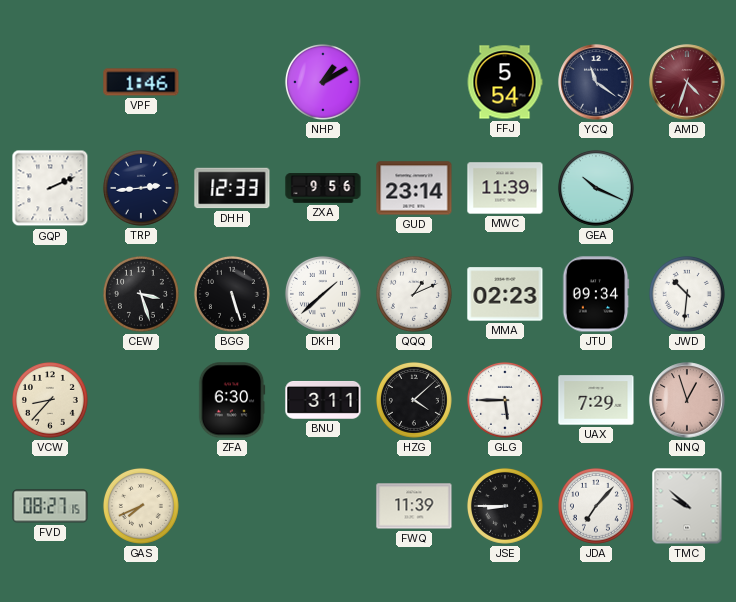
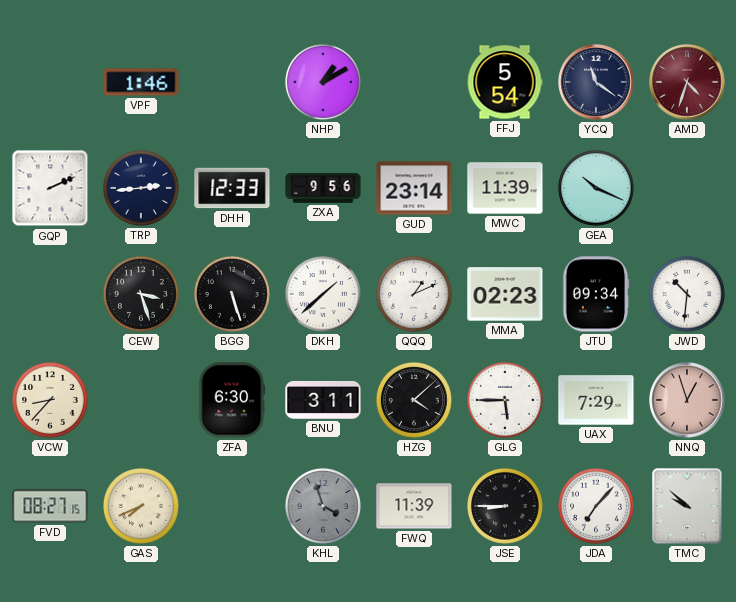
KHL: none -> 3:57
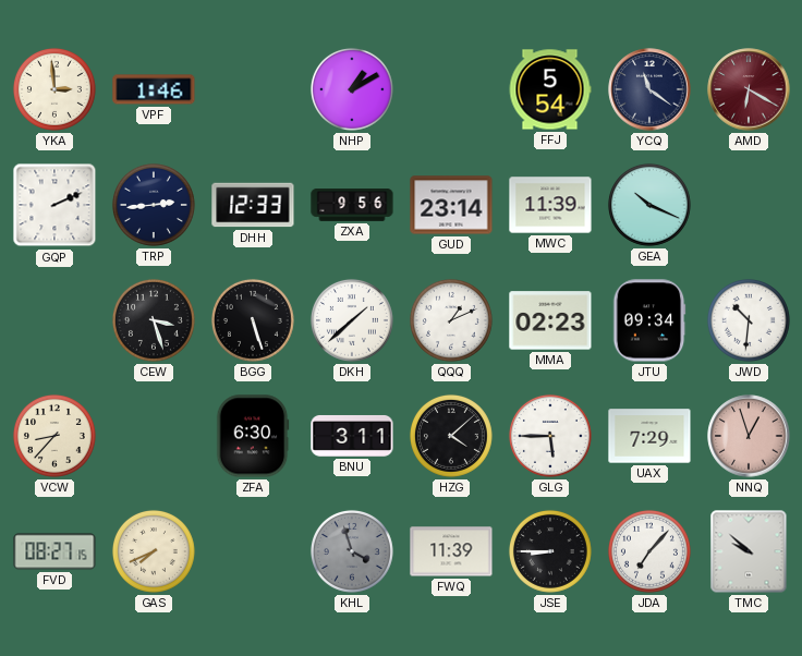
YKA: none -> 2:59
AMD: 4:33 -> 6:20
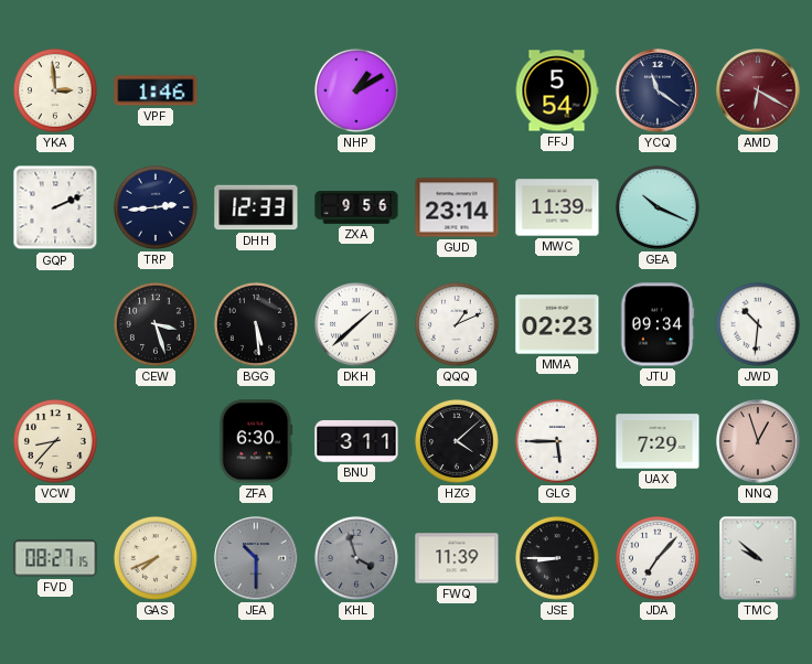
BGG: 5:27 -> 5:29
JEA: none -> 10:30
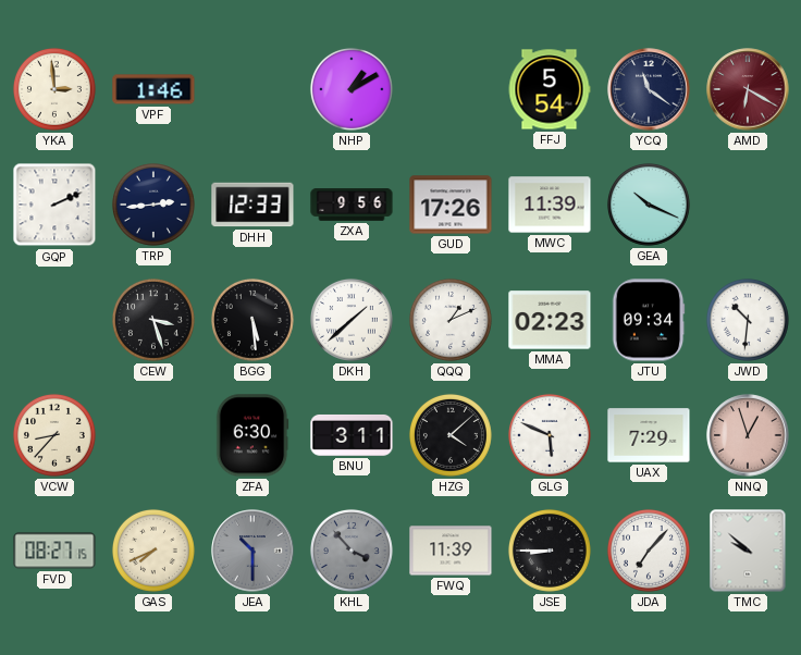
GUD: 23:14 -> 17:26
GLG: 5:45 -> 5:49
KHL: 3:57 -> 3:53
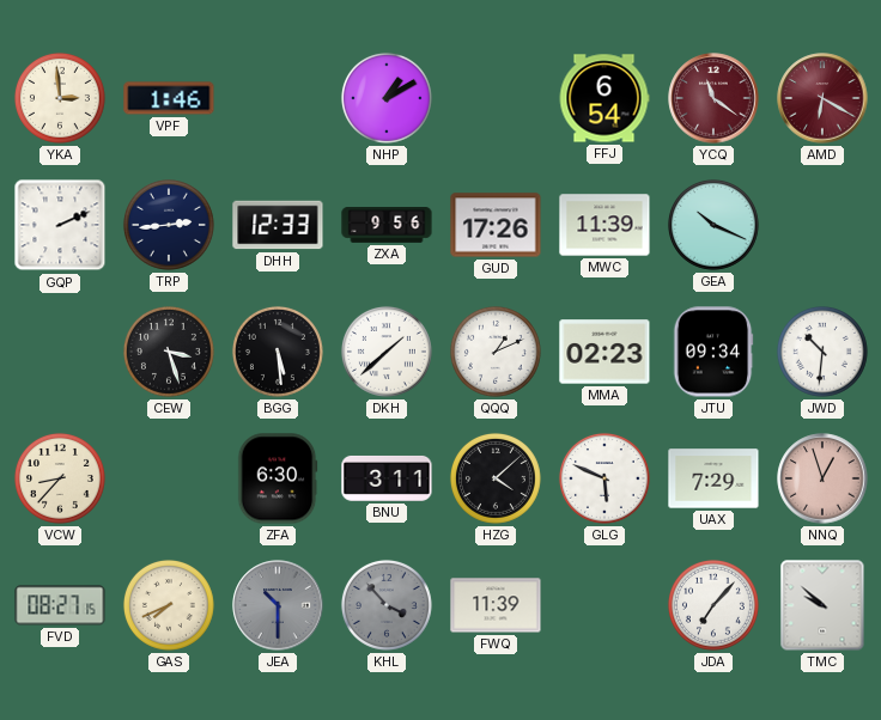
FFJ: 5:54 -> 6:54
YCQ dial: navy -> burgundy
JSE: 8:45 -> none
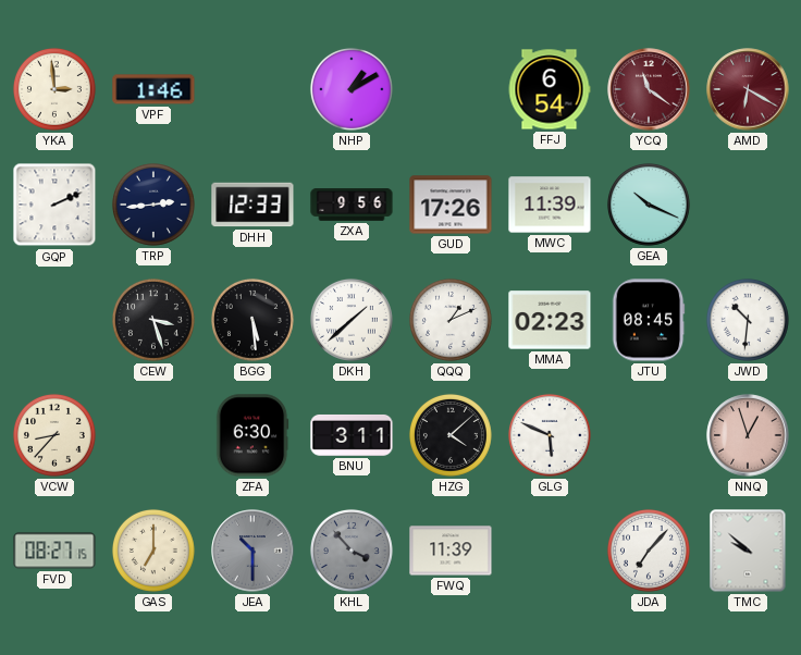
JTU: 09:34 -> 08:45
UAX: 7:29 -> none
GAS: 7:41 -> 7:00
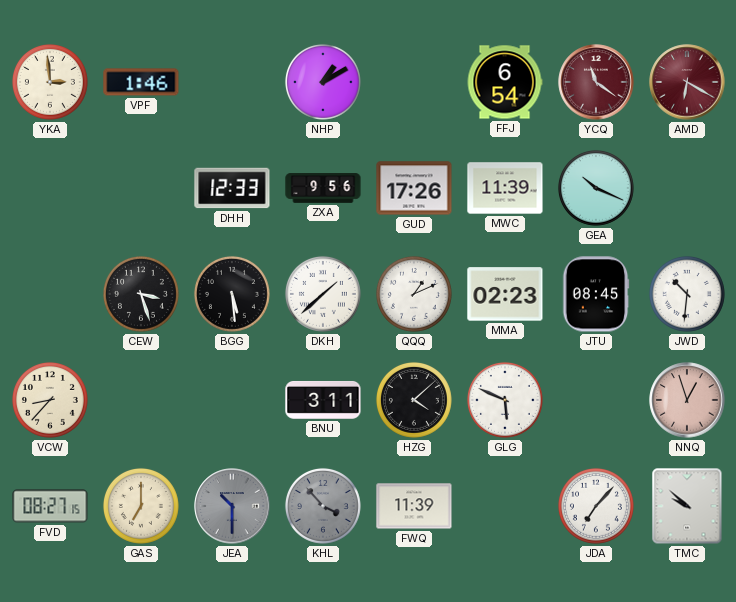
GQP: 2:11 -> none
TRP: 2:44 -> none
ZFA: 6:30 -> none
